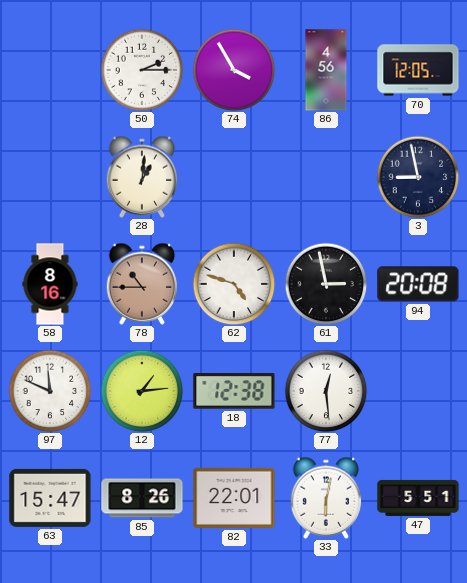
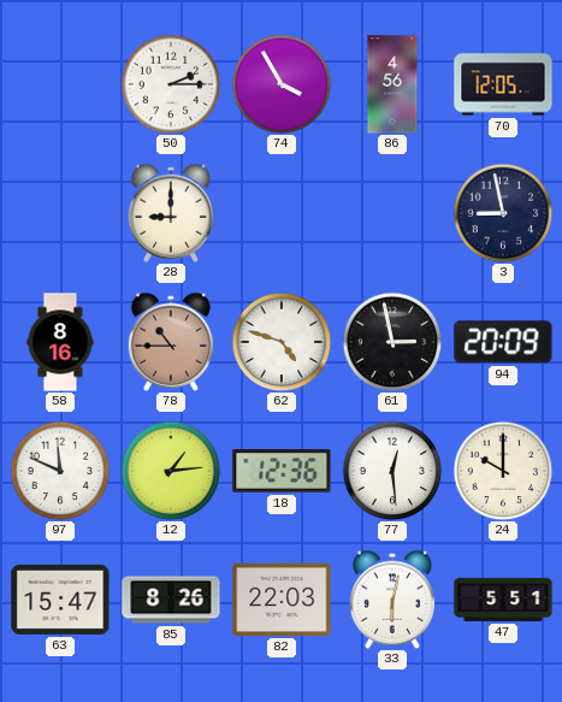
28: 1:01 -> 9:00
94: 20:08 -> 20:09
18: 12:38 -> 12:36
24: none -> 10:00
82: 22:01 -> 22:03
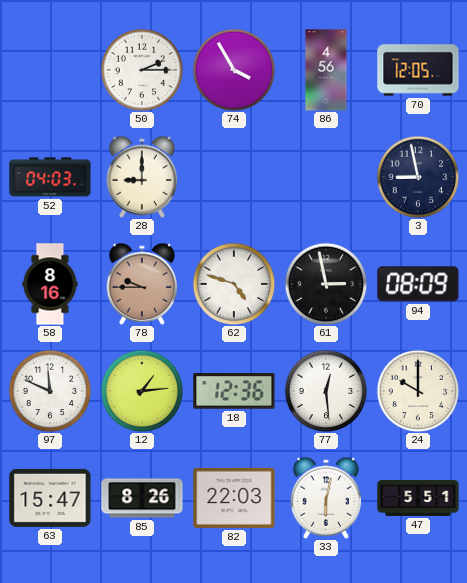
52: none -> 04:03
78: 10:45 -> 9:45
94: 20:09 -> 08:09
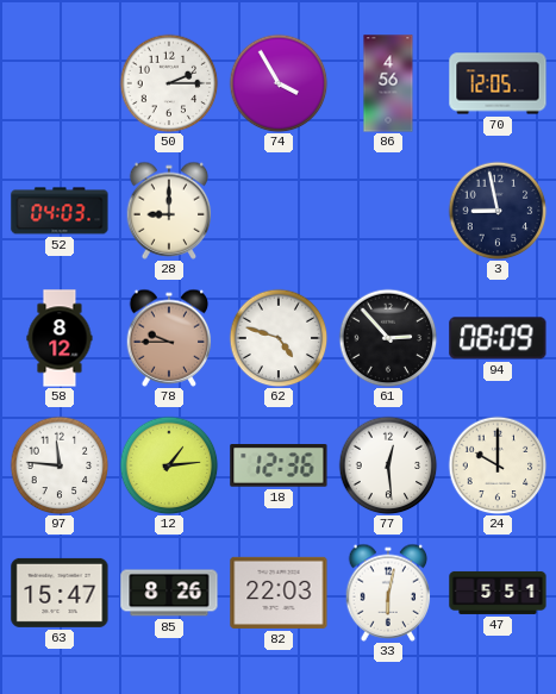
58: 8:16 -> 8:12
61: 2:58 -> 2:53
97: 11:49 -> 11:46
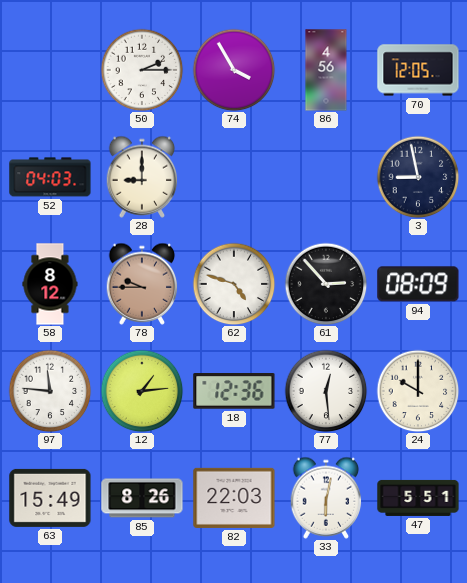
63: 15:47 -> 15:49
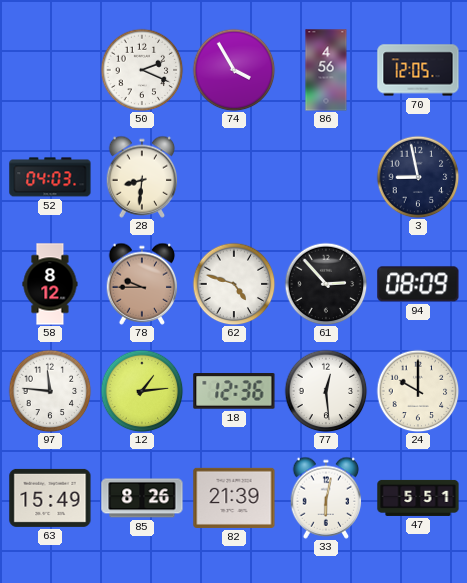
50: 2:15 -> 2:19
28: 9:00 -> 8:31
82: 22:03 -> 21:39
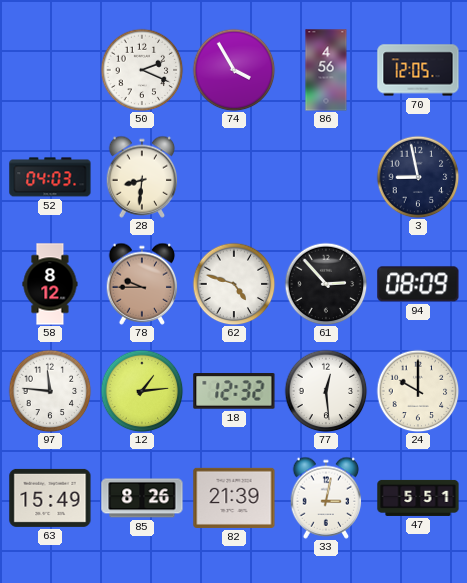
18: 12:36 -> 12:32
33: 6:02 -> 3:02
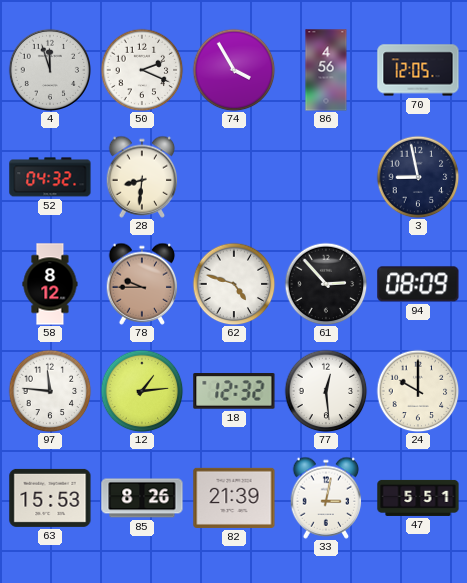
4: none -> 11:57
52: 04:03 -> 04:32
63: 15:49 -> 15:53
